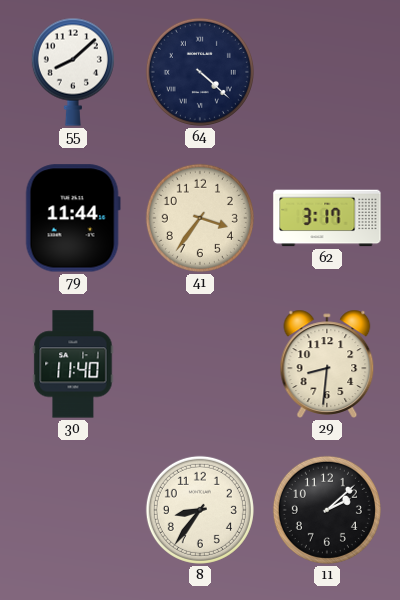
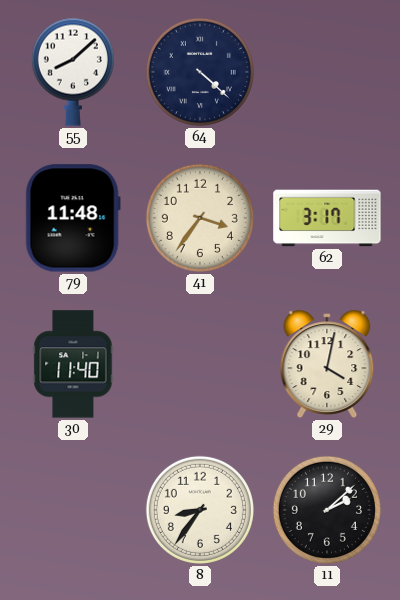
79: 11:44 -> 11:48
29: 8:31 -> 4:02
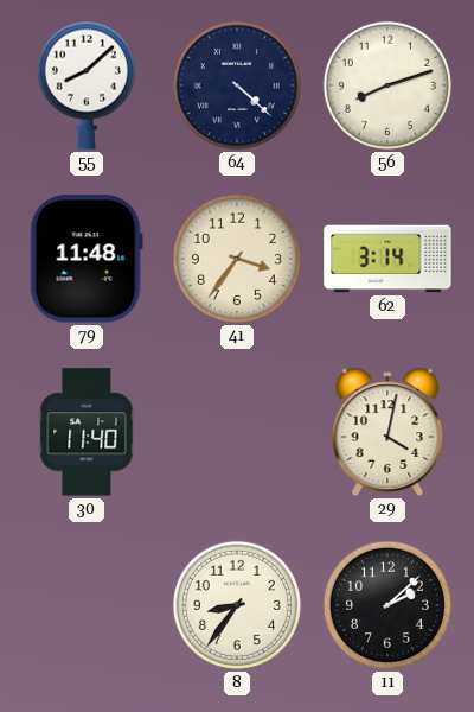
56: none -> 8:12
62: 3:17 -> 3:14
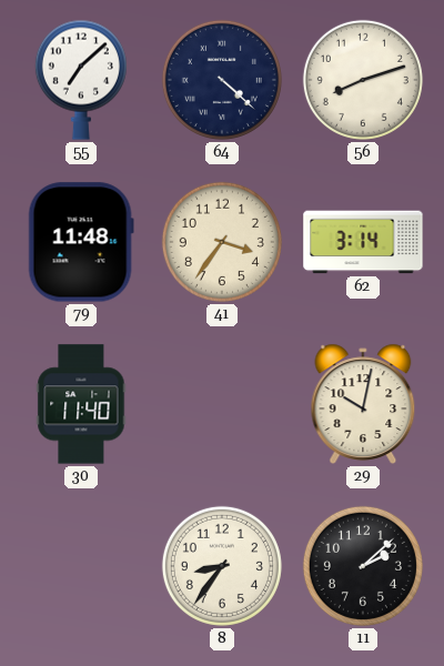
55: 8:08 -> 7:08
29: 4:02 -> 10:02
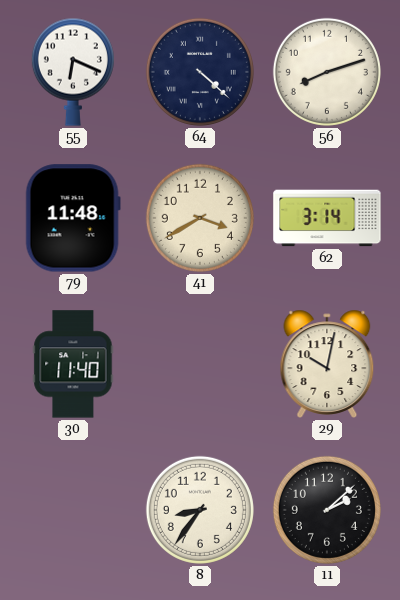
55: 7:08 -> 6:19
41: 3:36 -> 3:40
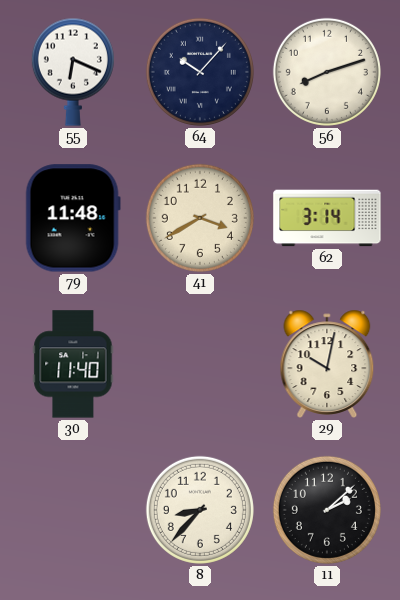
64: 4:22 -> 10:07
8: 8:36 -> 8:37
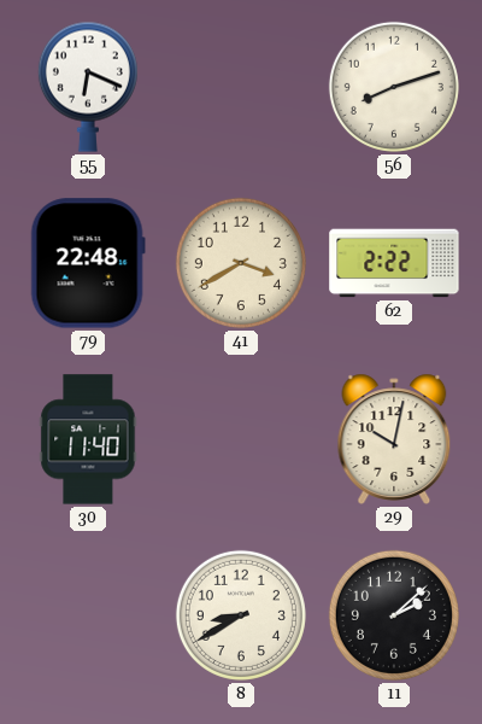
64: 10:07 -> none
79: 11:48 -> 22:48
62: 3:14 -> 2:22
8: 8:37 -> 8:40
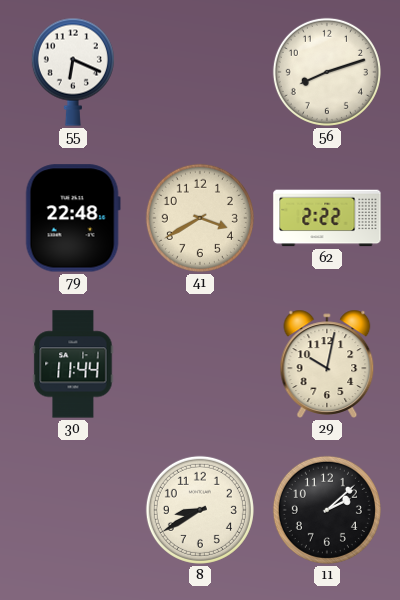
30: 11:40 -> 11:44
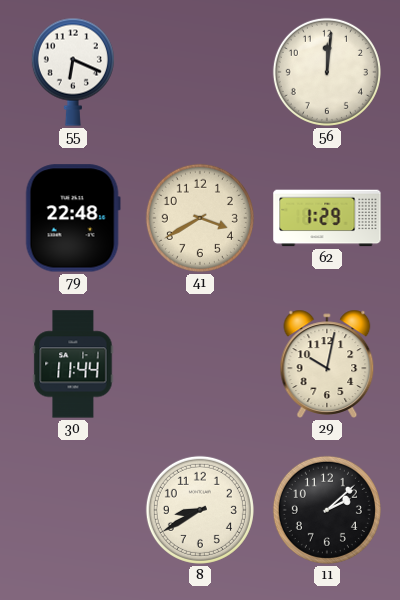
56: 8:12 -> 12:01
62: 2:22 -> 1:29
